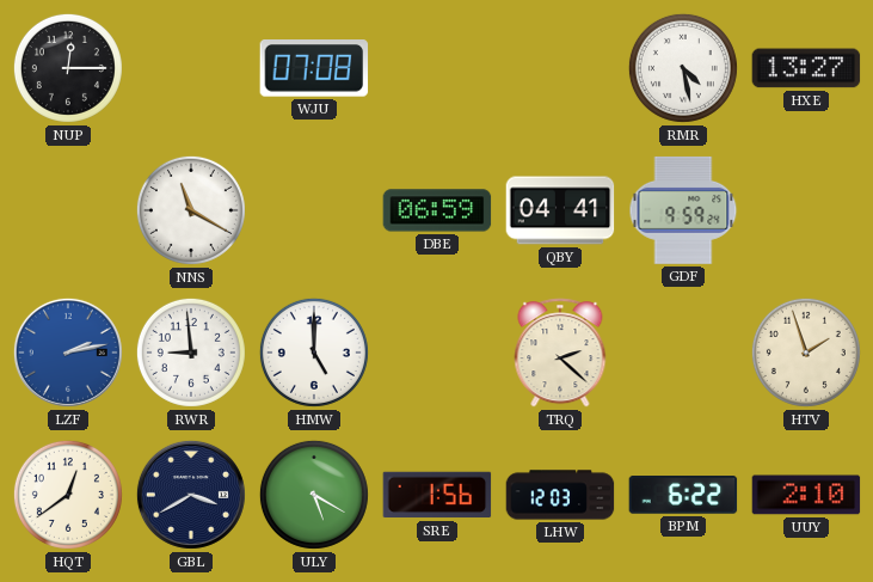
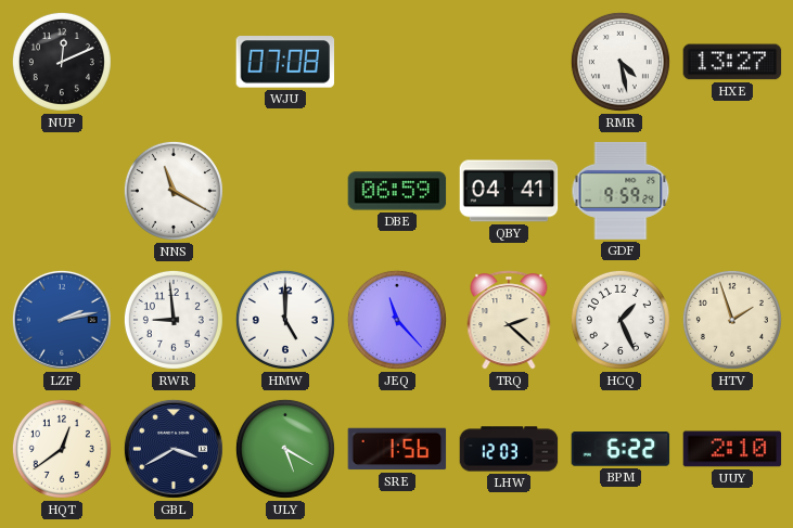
NUP: 12:15 -> 12:11
JEQ: none -> 11:23
HCQ: none -> 1:26
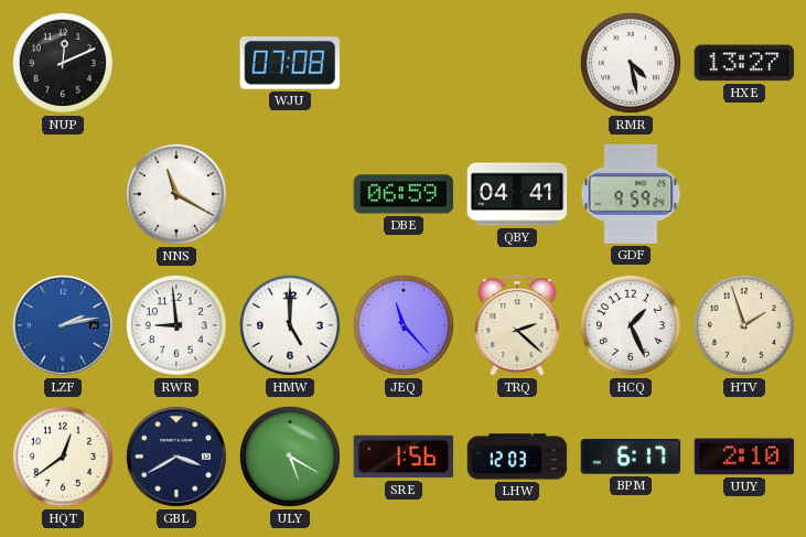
BPM: 6:22 -> 6:17
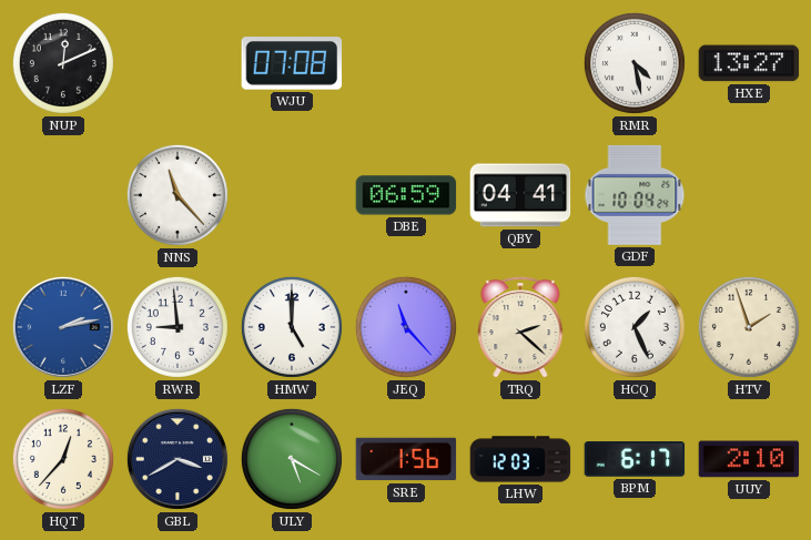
NNS: 11:20 -> 11:23
GDF: 9:59 -> 10:04
HQT: 12:39 -> 12:37
